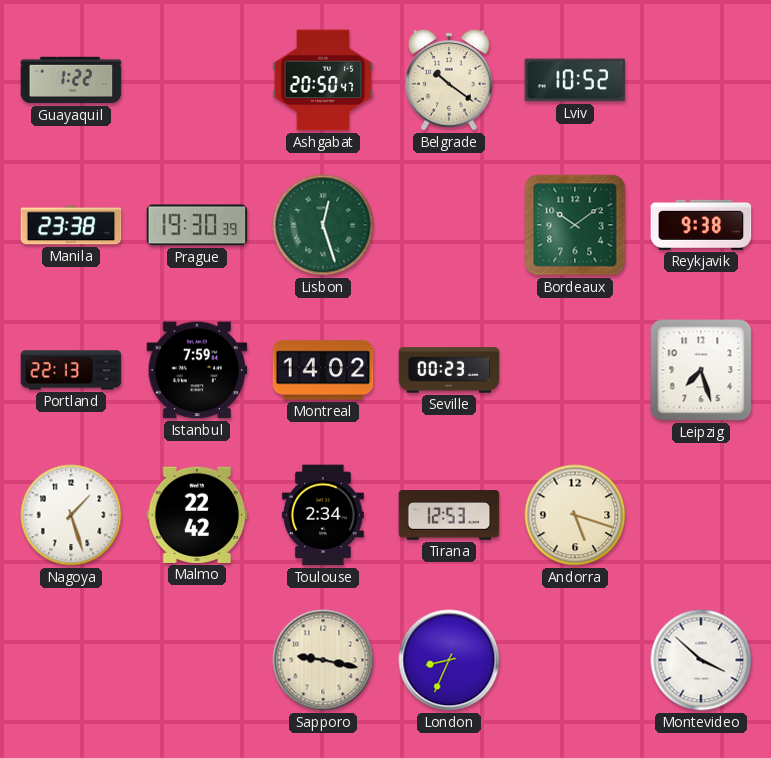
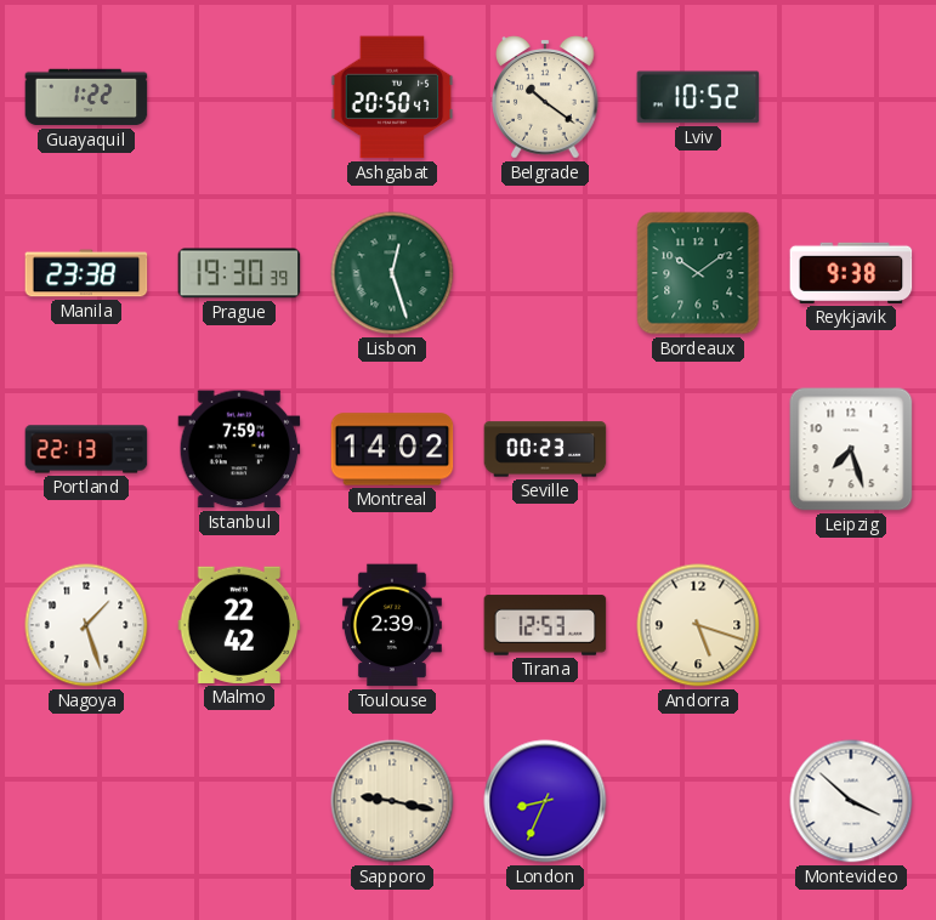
Toulouse: 2:34 -> 2:39
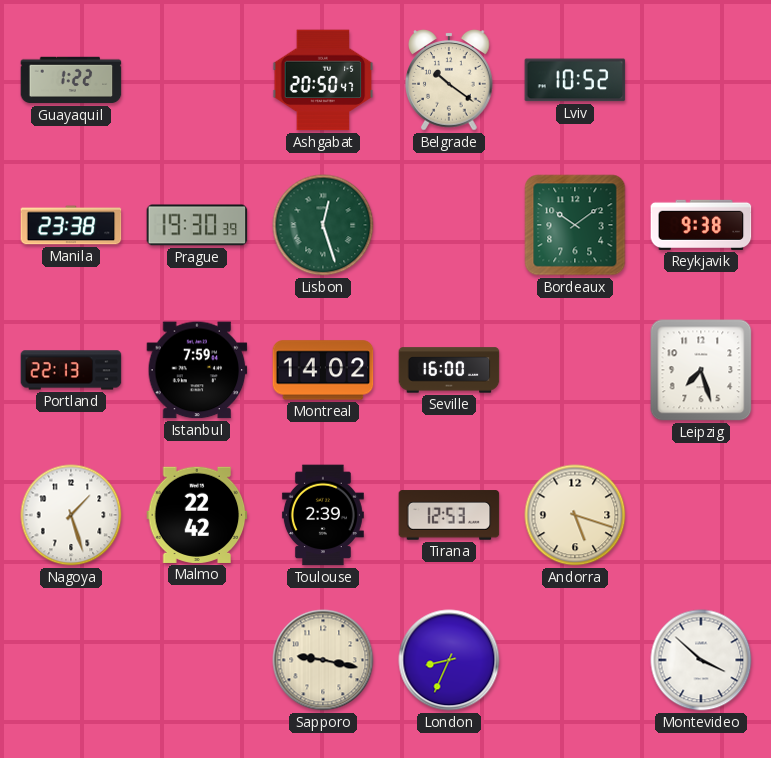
Seville: 00:23 -> 16:00
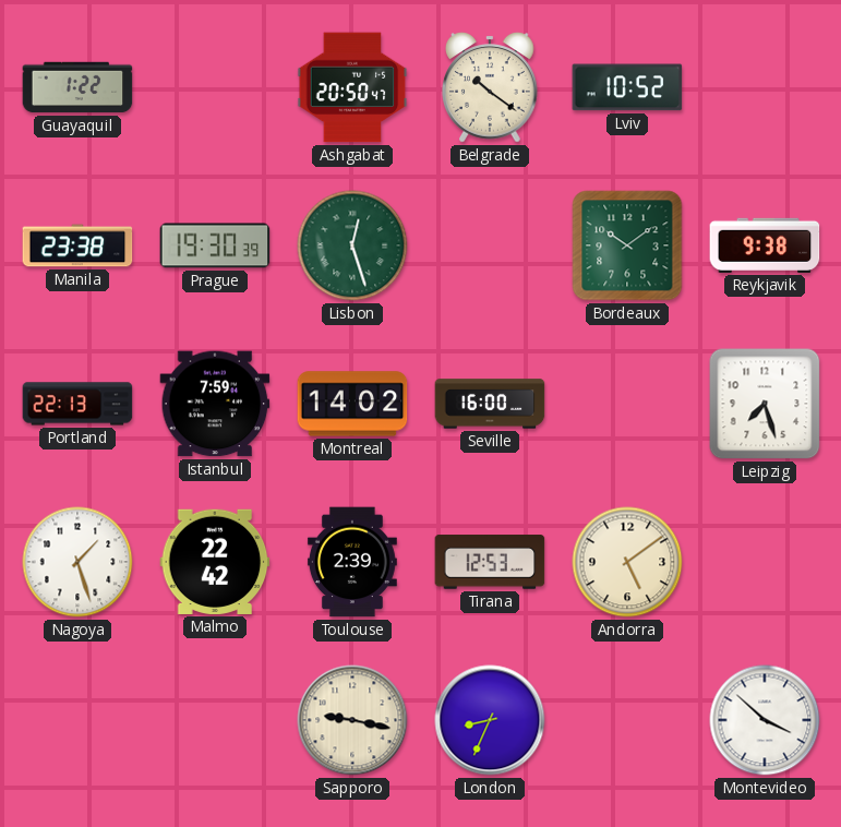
Andorra: 5:18 -> 5:09
